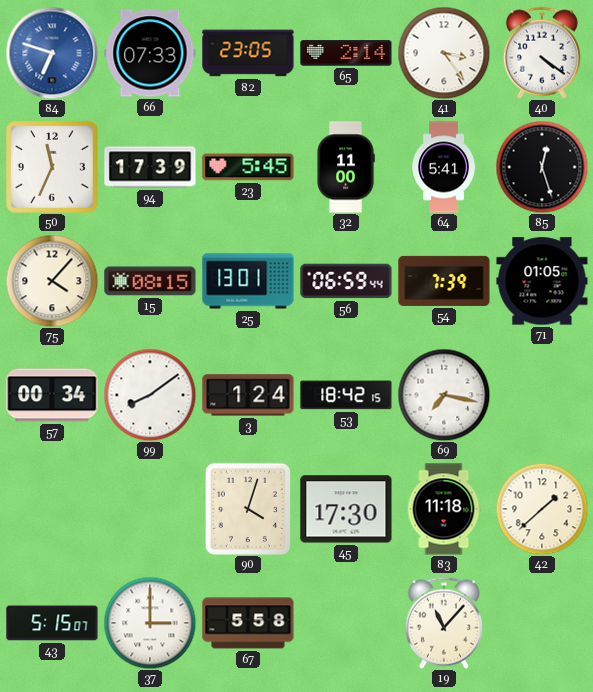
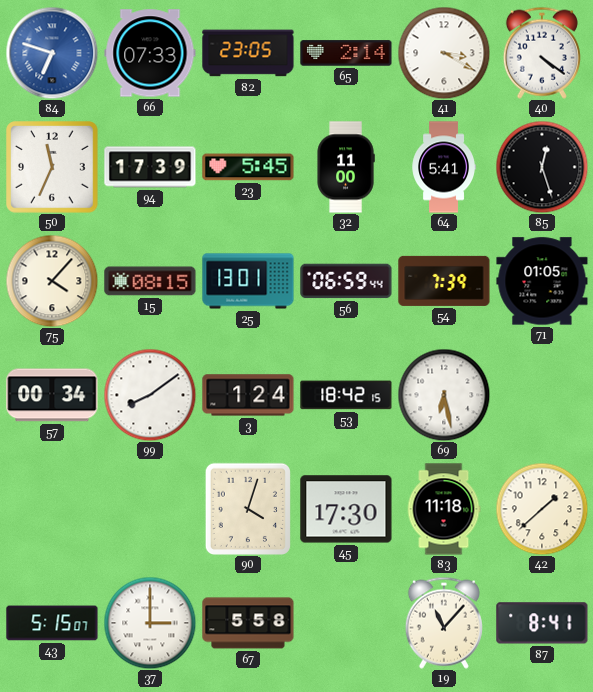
41: 3:24 -> 3:20
69: 7:17 -> 6:28
87: none -> 8:41
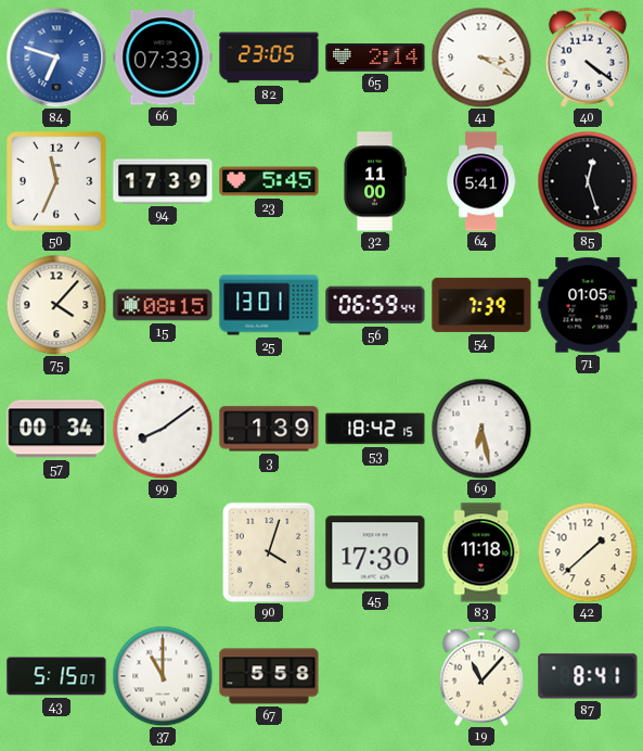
3: 1:24 -> 1:39
37: 3:00 -> 11:00
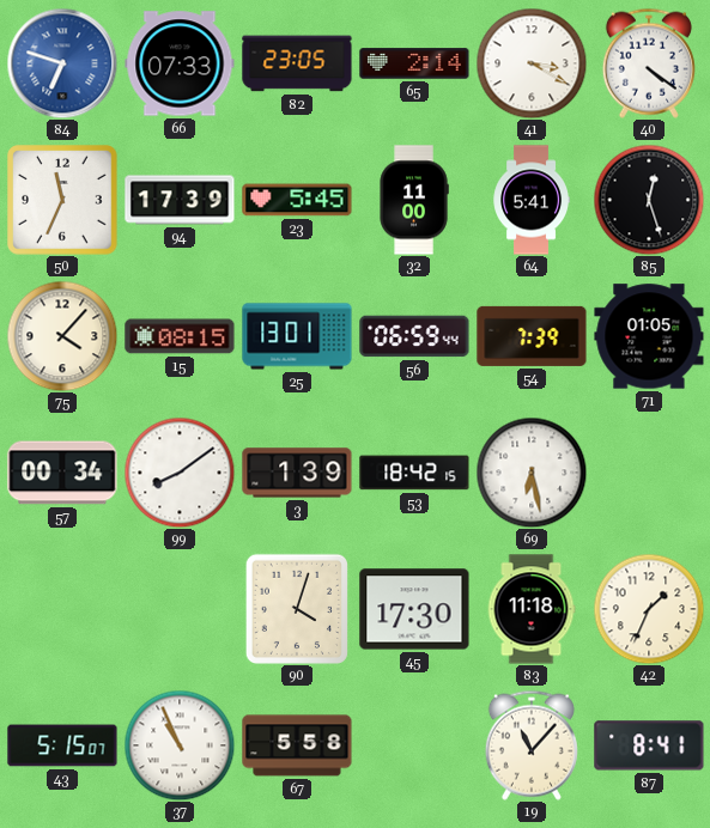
42: 1:38 -> 1:34
37: 11:00 -> 10:56
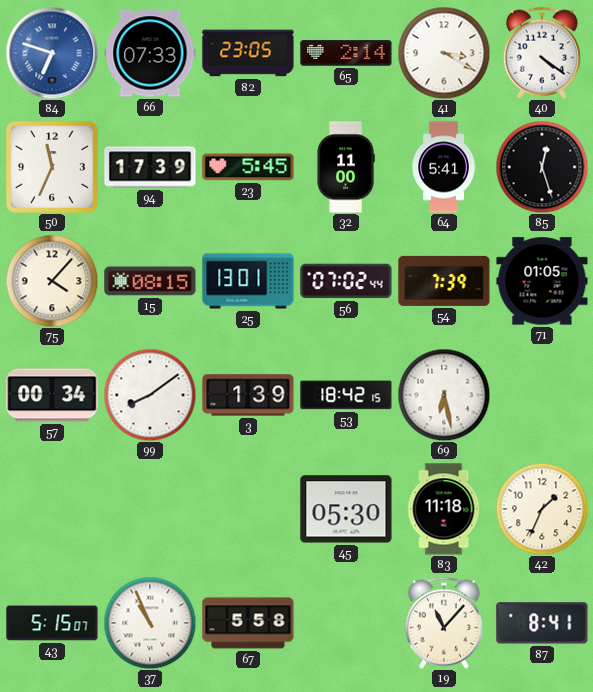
56: 06:59 -> 07:02
90: 4:03 -> none
45: 17:30 -> 05:30
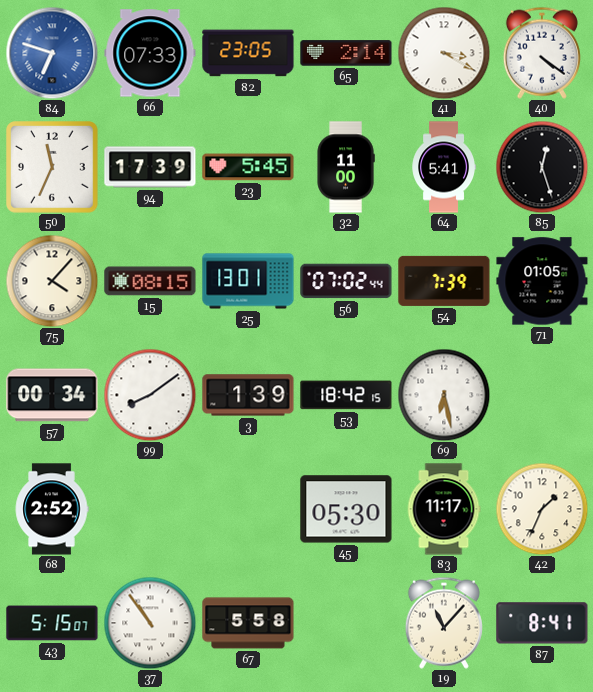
68: none -> 2:52
83: 11:18 -> 11:17
37: 10:56 -> 10:54
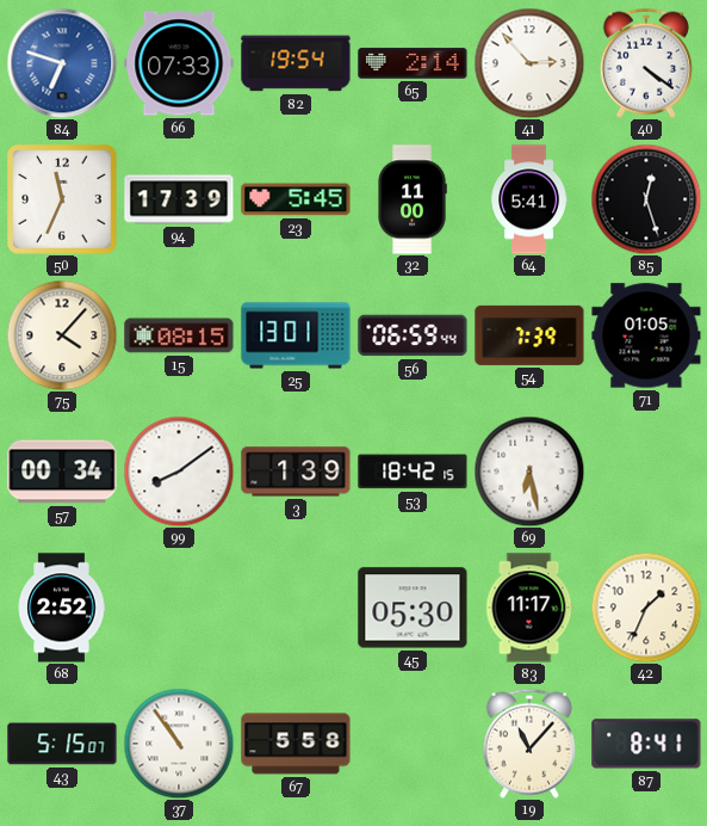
82: 23:05 -> 19:54
41: 3:20 -> 2:53
56: 07:02 -> 06:59
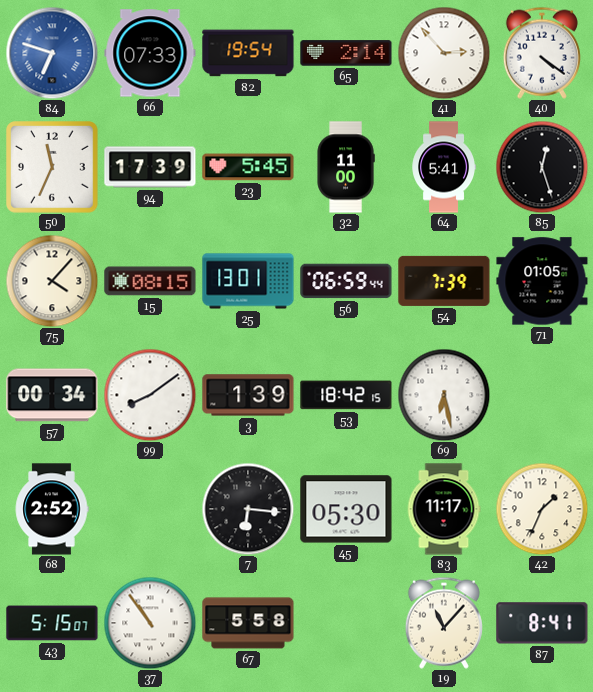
7: none -> 6:16
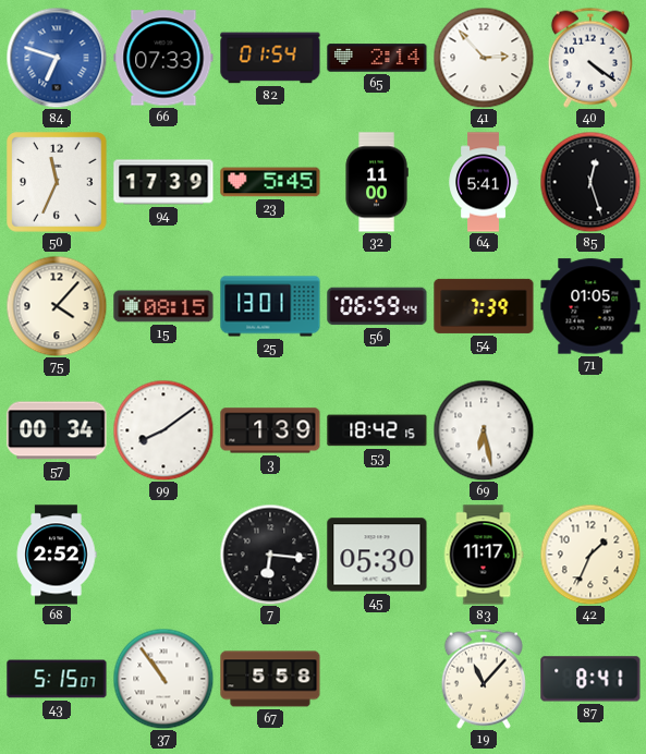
82: 19:54 -> 01:54
